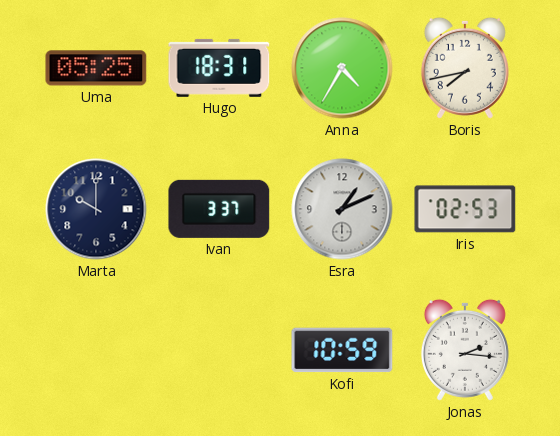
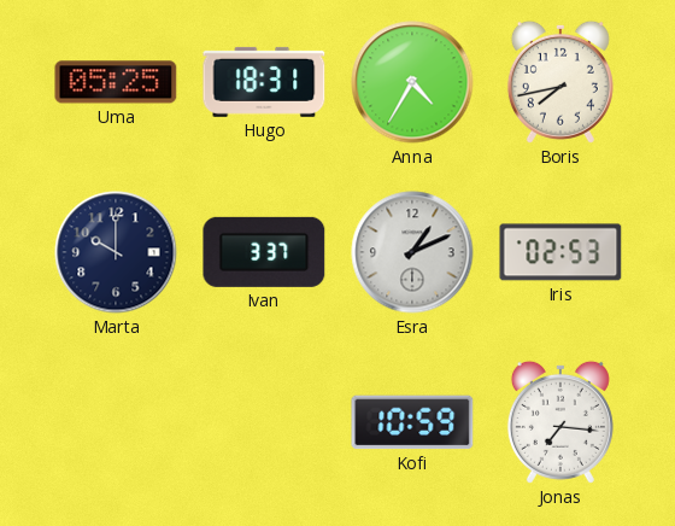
Jonas: 2:16 -> 7:16
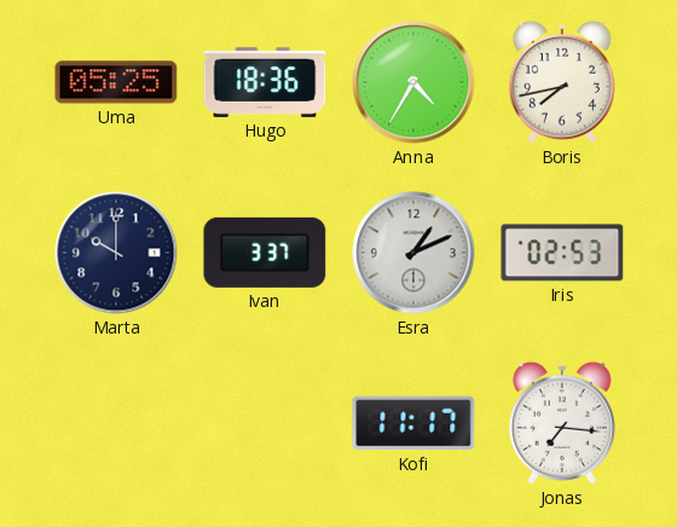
Hugo: 18:31 -> 18:36
Kofi: 10:59 -> 11:17
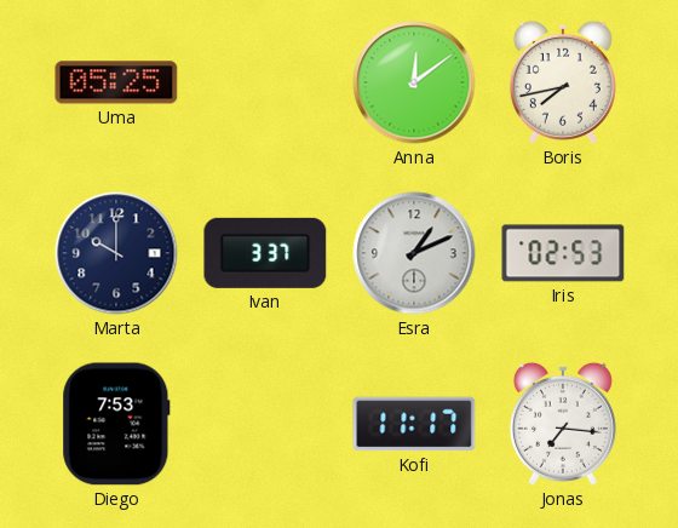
Hugo: 18:36 -> none
Anna: 4:35 -> 12:09
Diego: none -> 7:53
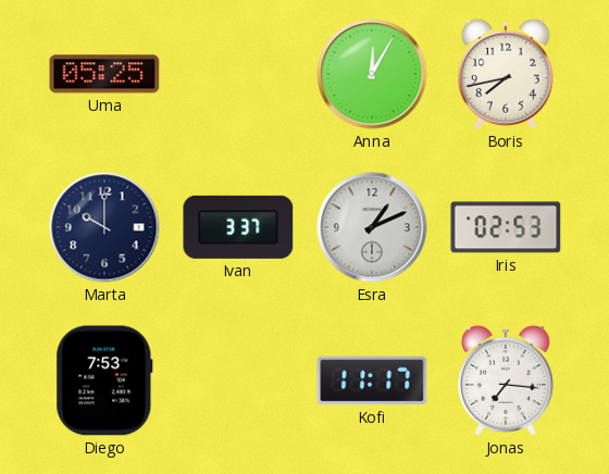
Anna: 12:09 -> 12:05
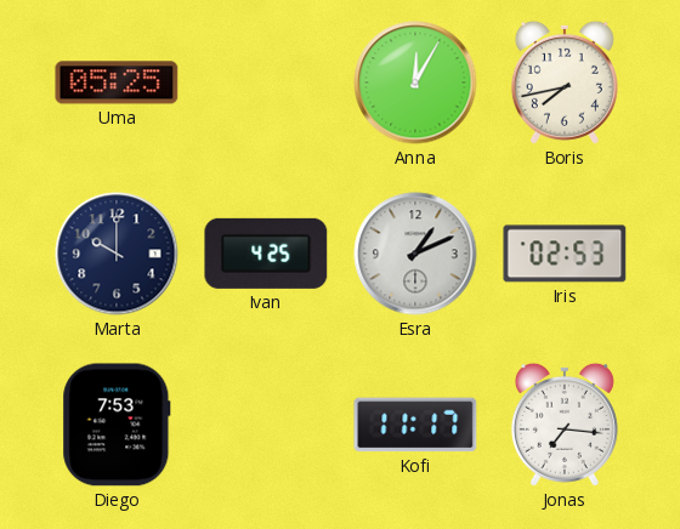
Ivan: 3:37 -> 4:25
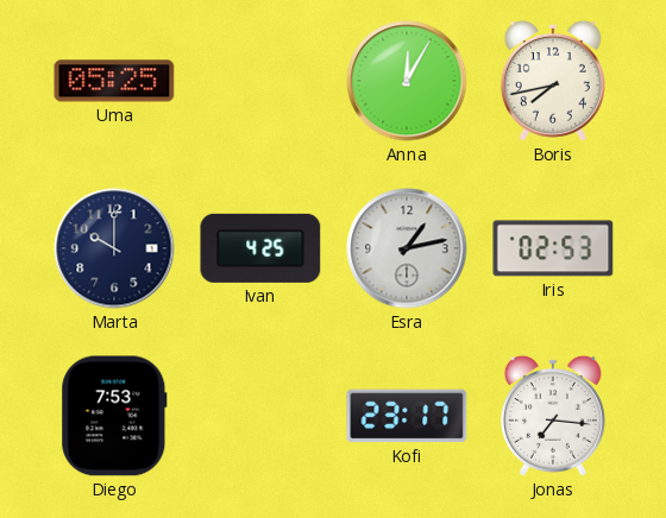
Esra: 1:11 -> 1:13
Kofi: 11:17 -> 23:17
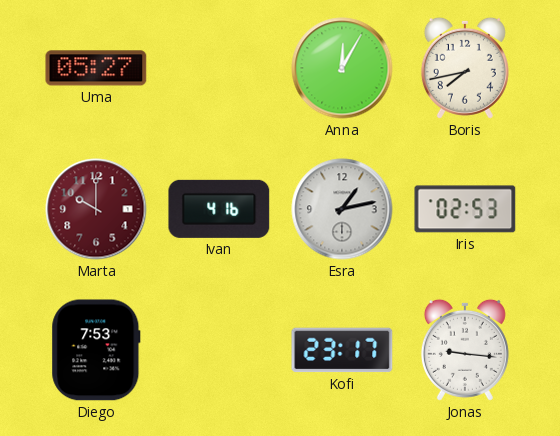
Uma: 05:25 -> 05:27
Marta dial: navy -> burgundy
Ivan: 4:25 -> 4:16
Jonas: 7:16 -> 9:16
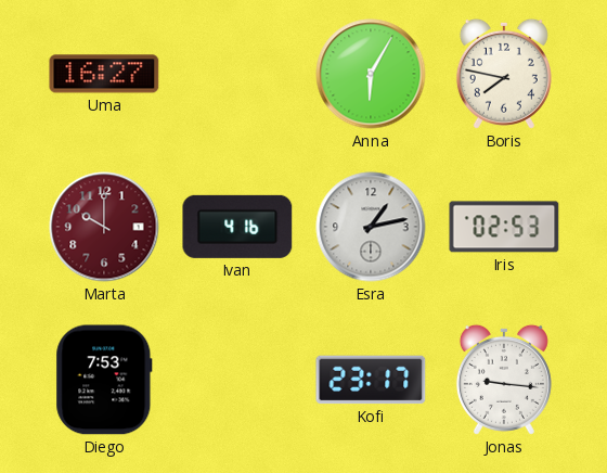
Uma: 05:27 -> 16:27
Anna: 12:05 -> 6:05
Boris: 7:43 -> 7:47
